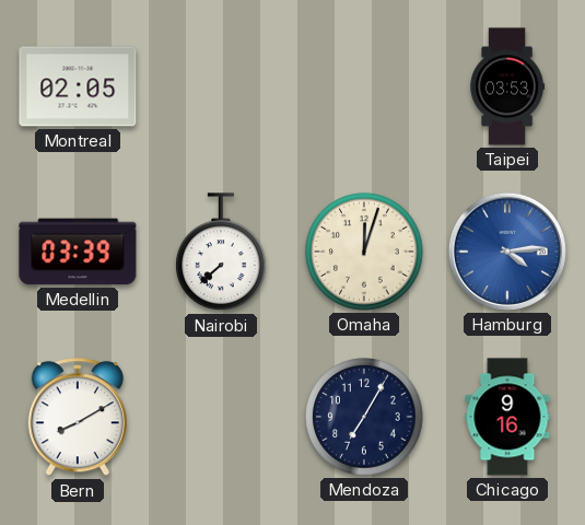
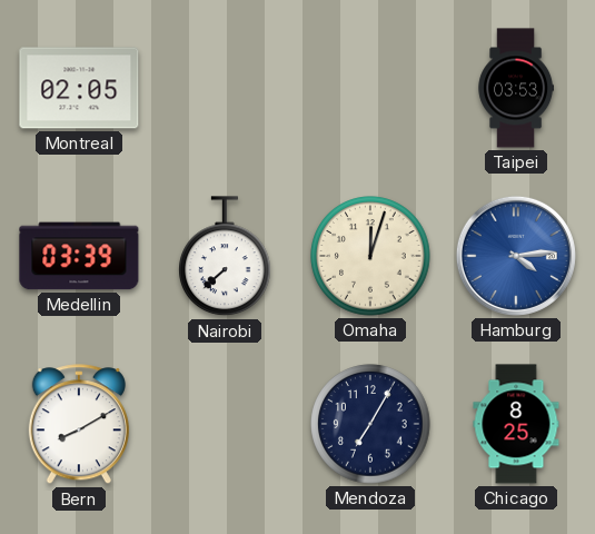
Chicago: 9:16 -> 8:25
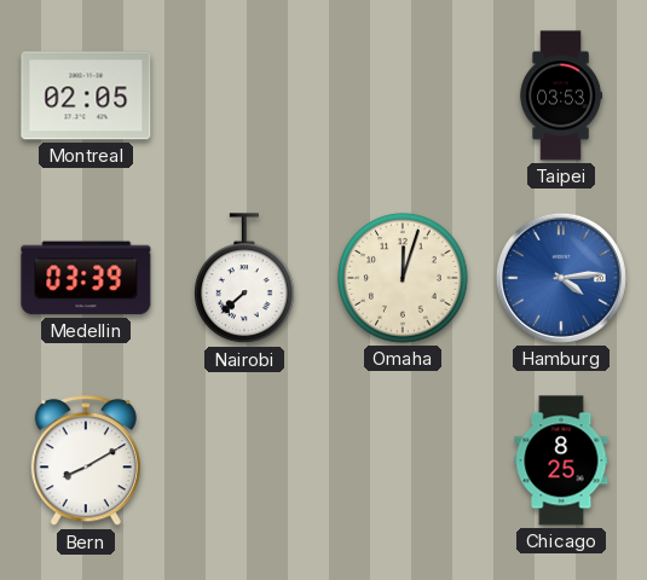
Mendoza: 7:05 -> none
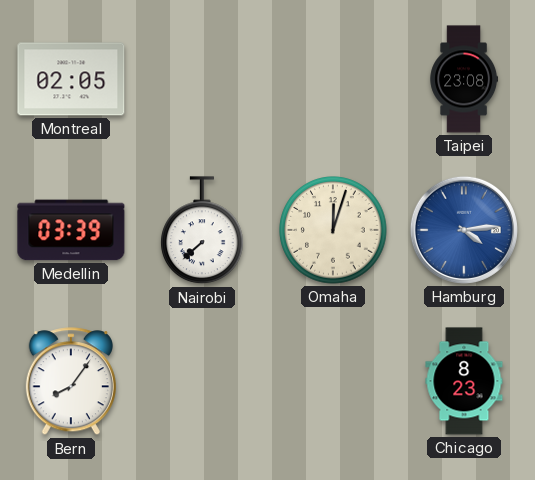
Taipei: 03:53 -> 23:08
Bern: 8:10 -> 8:06
Chicago: 8:25 -> 8:23
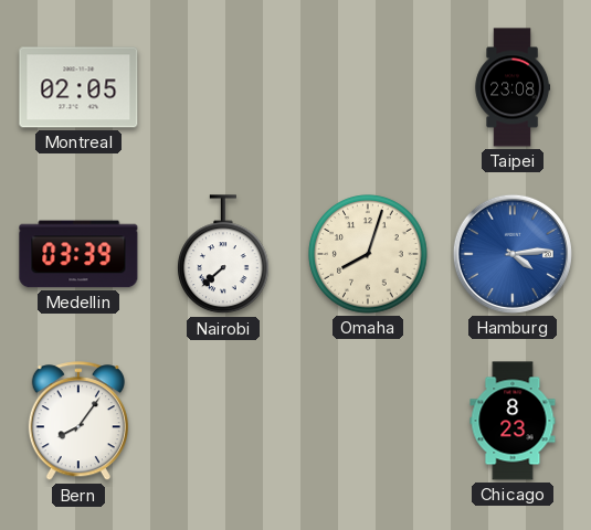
Omaha: 12:03 -> 8:03
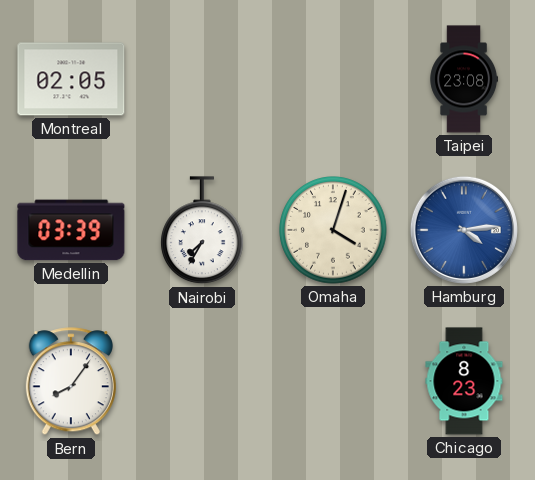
Nairobi: 7:38 -> 7:35
Omaha: 8:03 -> 4:03
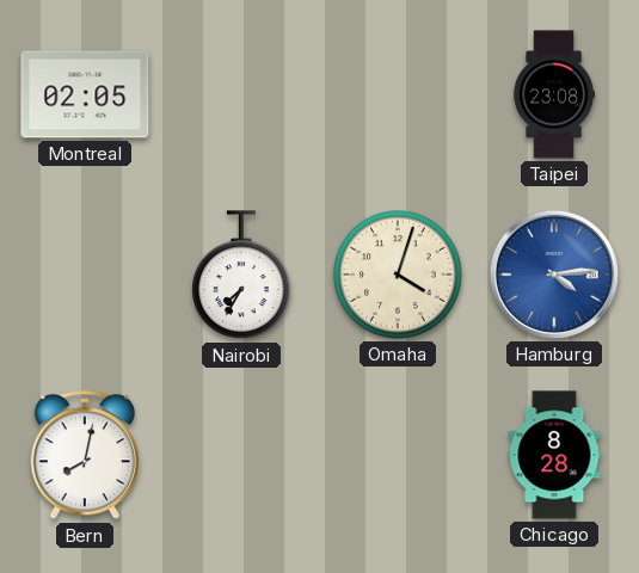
Medellin: 03:39 -> none
Bern: 8:06 -> 8:02
Chicago: 8:23 -> 8:28
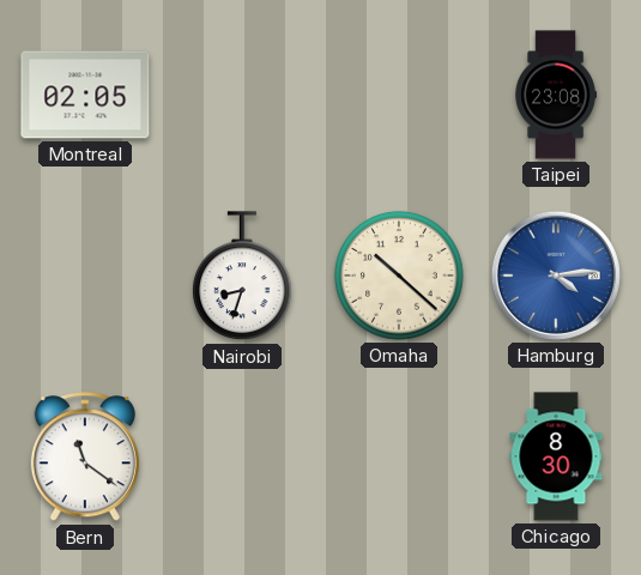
Nairobi: 7:35 -> 8:33
Omaha: 4:03 -> 10:22
Bern: 8:02 -> 11:21
Chicago: 8:28 -> 8:30
